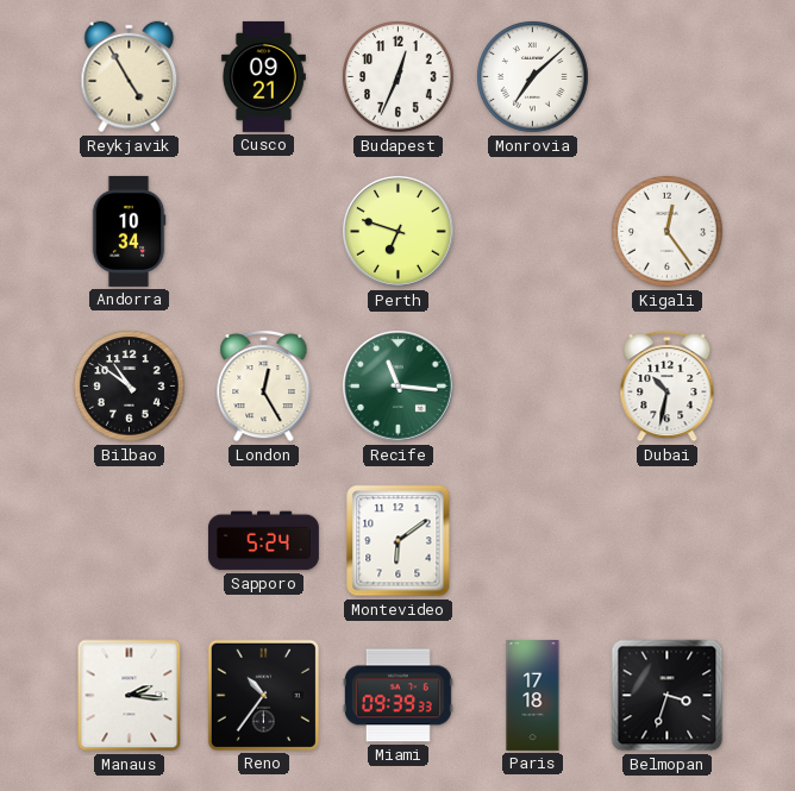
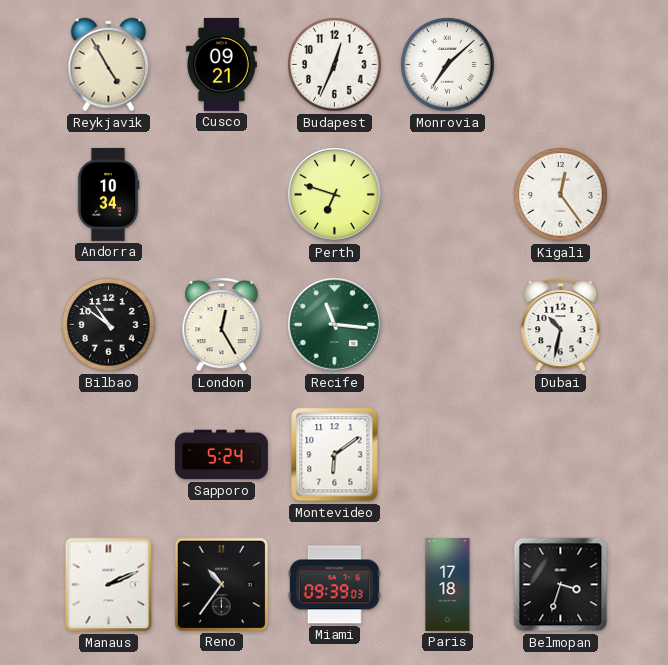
Manaus: 2:16 -> 2:11
Miami: 09:39:33 -> 09:39:03
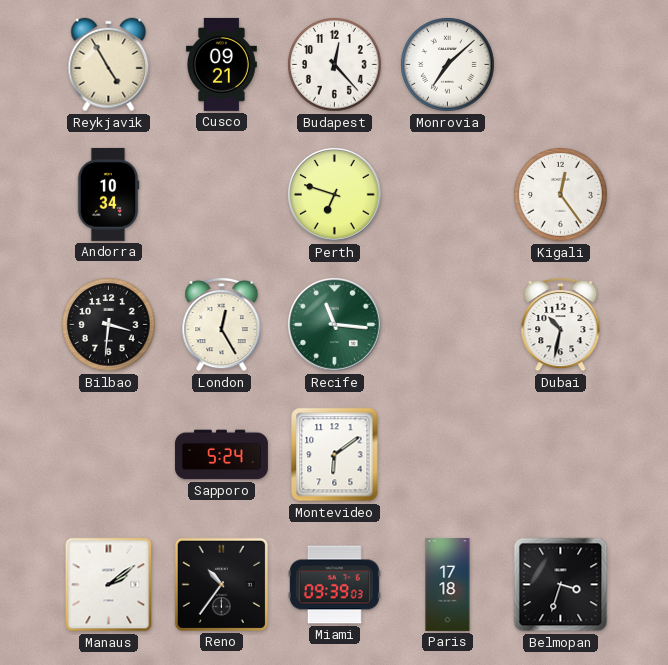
Budapest: 12:34 -> 12:23
Bilbao: 10:51 -> 3:31
Manaus: 2:11 -> 2:09
